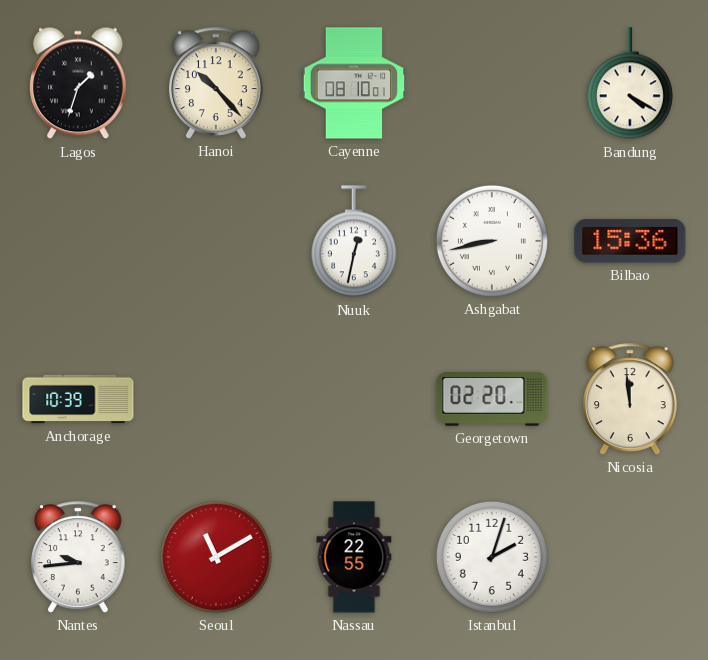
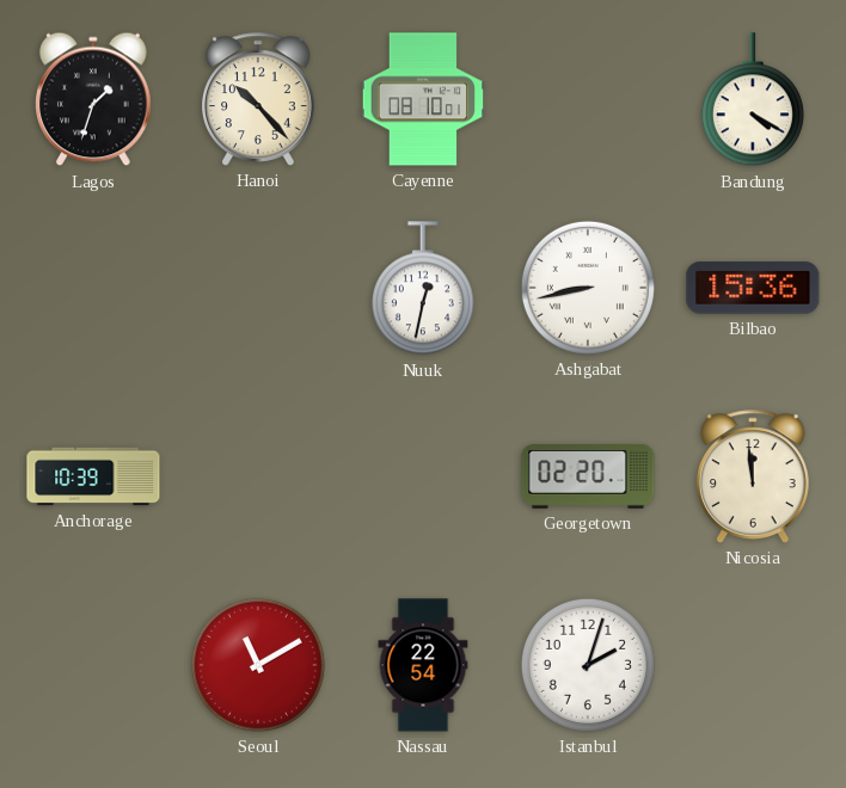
Nantes: 9:44 -> none
Nassau: 22:55 -> 22:54
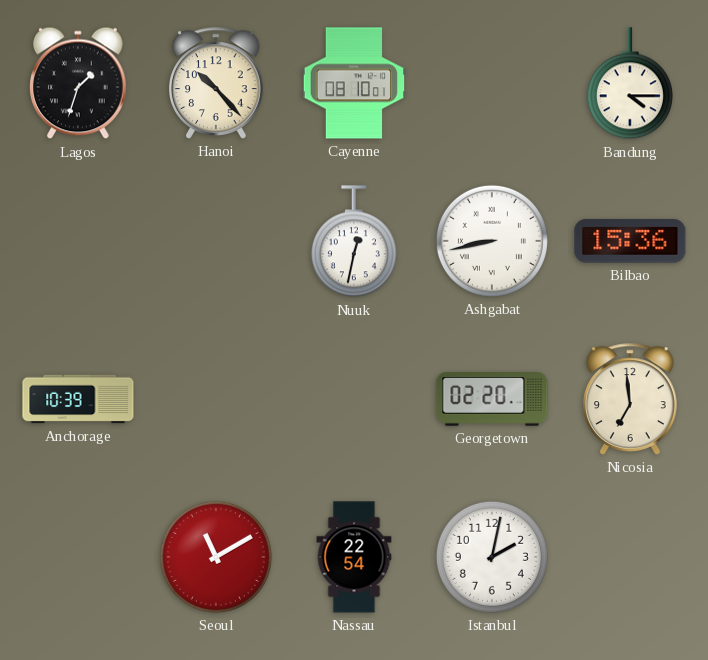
Bandung: 4:20 -> 4:15
Nicosia: 11:59 -> 6:59
Istanbul: 2:03 -> 2:02
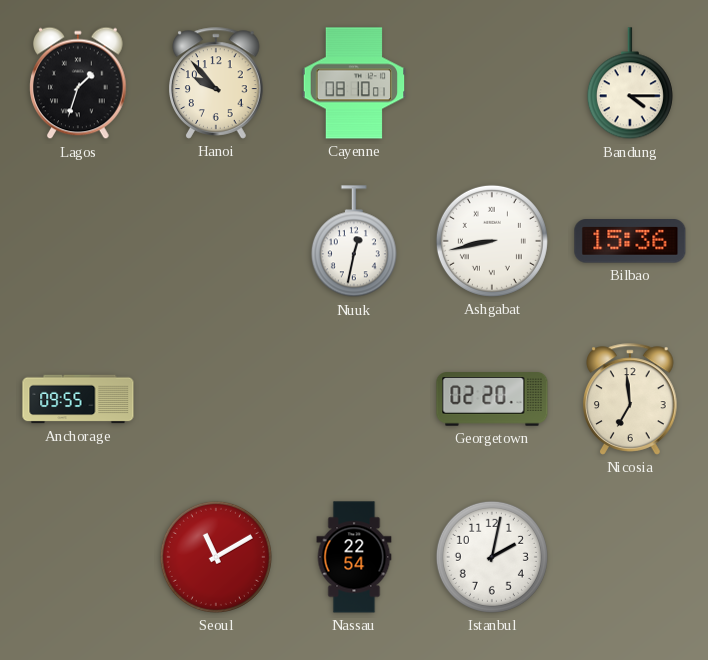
Hanoi: 10:23 -> 9:53
Anchorage: 10:39 -> 09:55
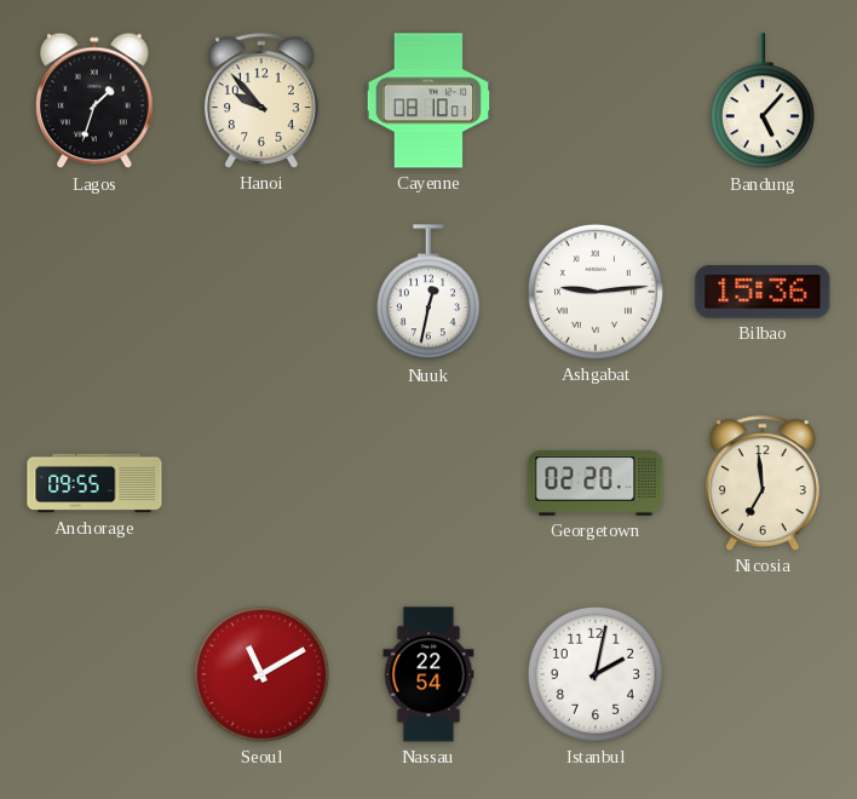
Bandung: 4:15 -> 5:07
Ashgabat: 8:43 -> 9:14
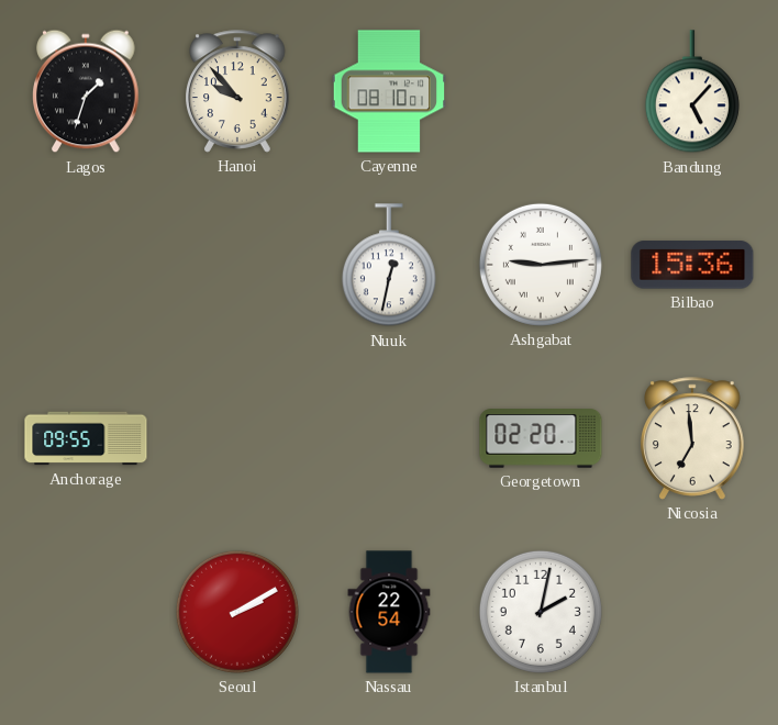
Seoul: 11:10 -> 2:10
